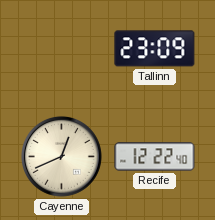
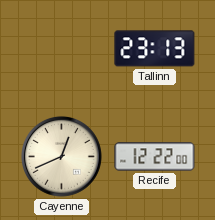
Tallinn: 23:09 -> 23:13
Recife: 12:22:40 -> 12:22:00
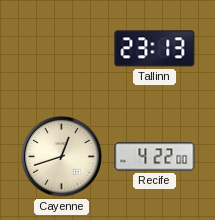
Cayenne: 12:41 -> 12:42
Recife: 12:22 -> 4:22
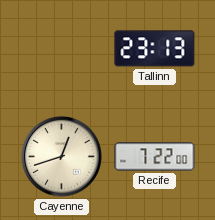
Recife: 4:22 -> 7:22
